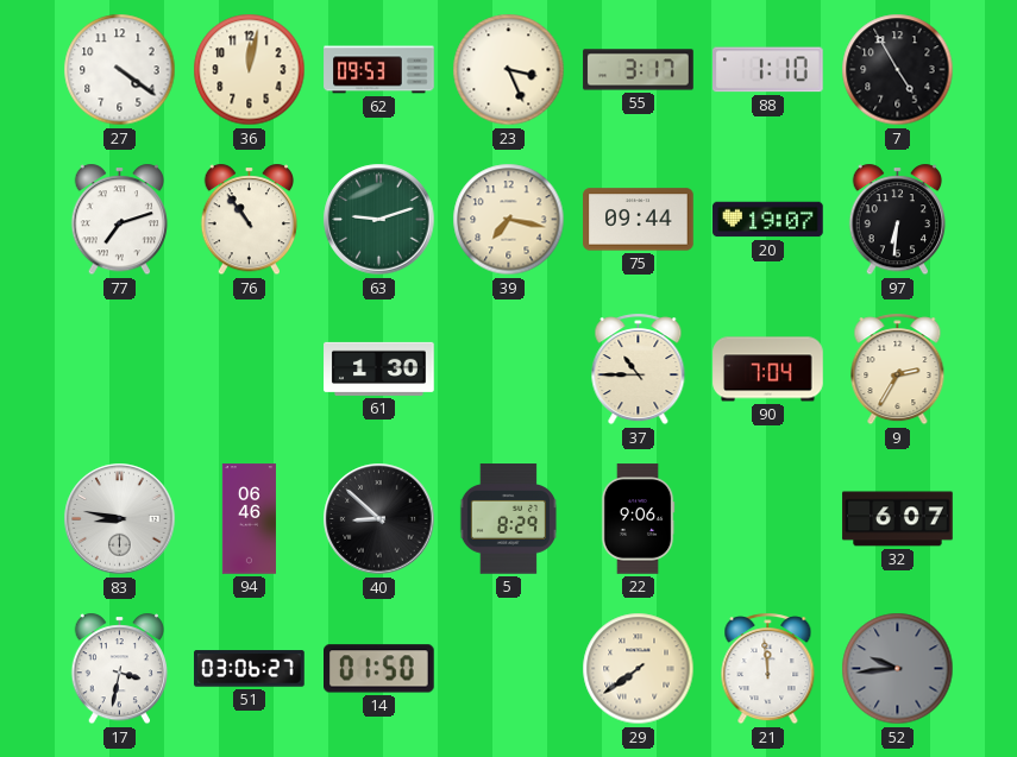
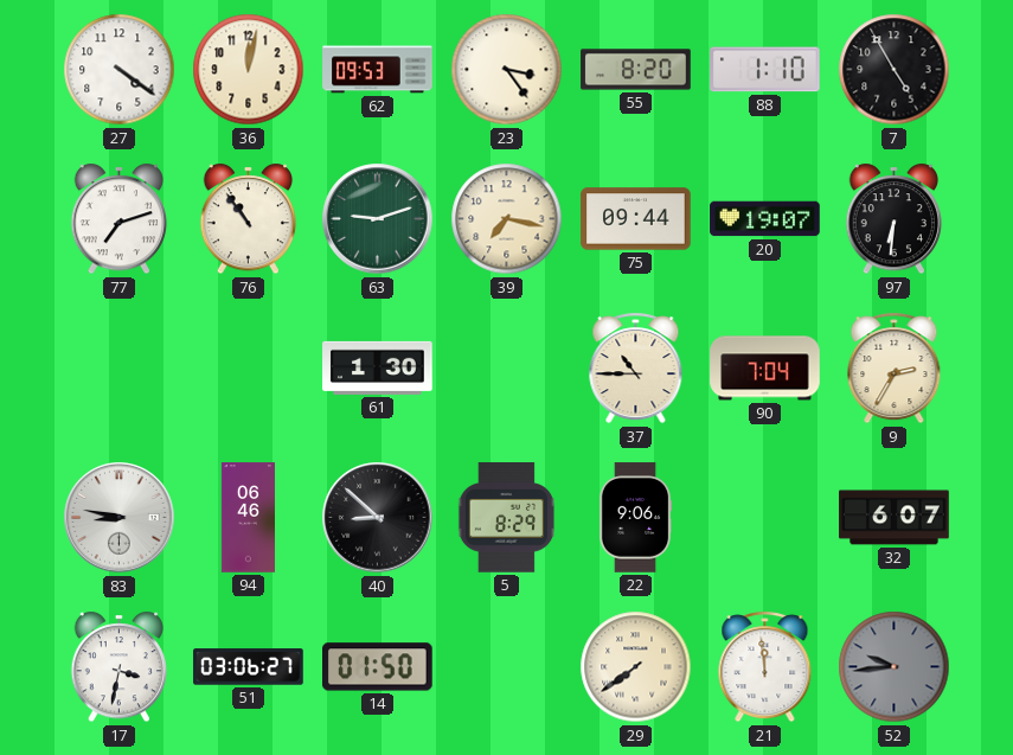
23: 3:26 -> 3:24
55: 3:17 -> 8:20
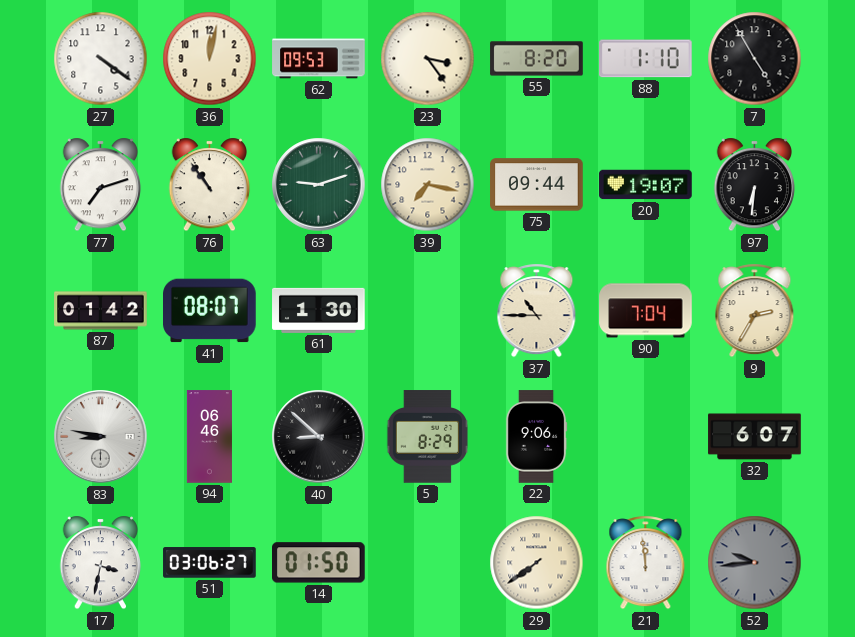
87: none -> 01:42
41: none -> 08:07
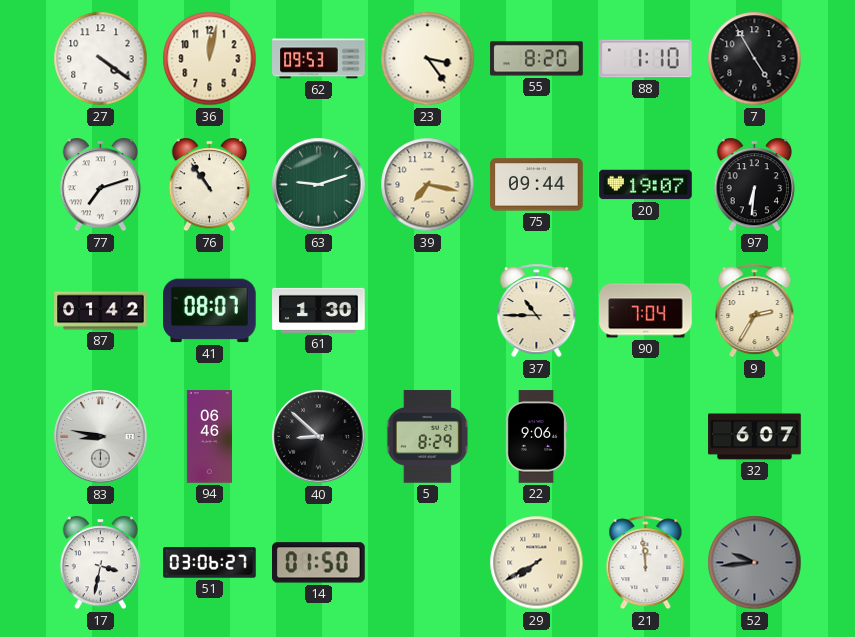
29: 7:39 -> 7:40
